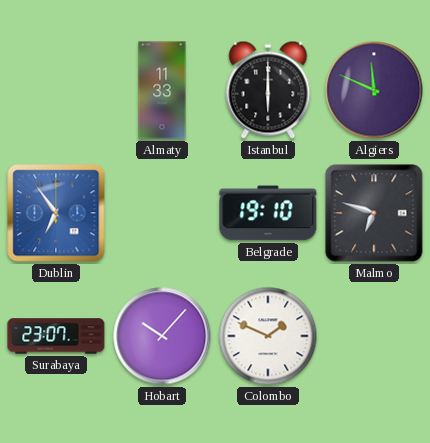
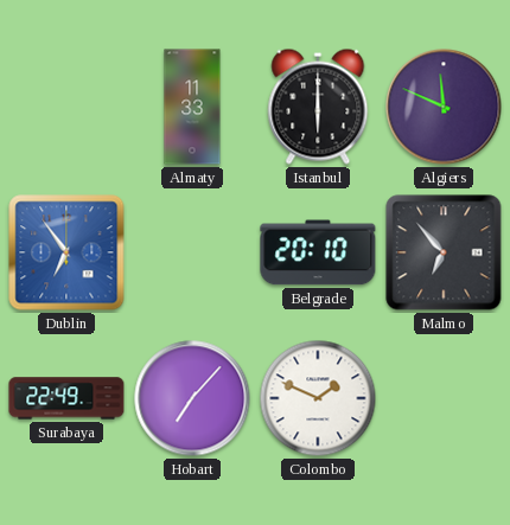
Belgrade: 19:10 -> 20:10
Malmo: 6:48 -> 6:53
Surabaya: 23:07 -> 22:49
Hobart: 10:07 -> 7:07
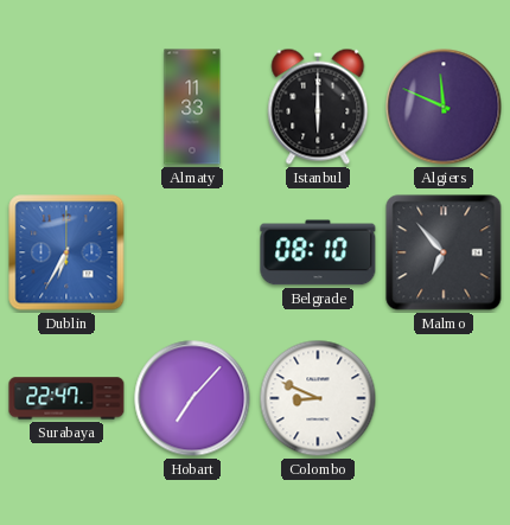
Dublin: 6:54 -> 6:35
Belgrade: 20:10 -> 08:10
Surabaya: 22:49 -> 22:47
Colombo: 1:49 -> 8:49
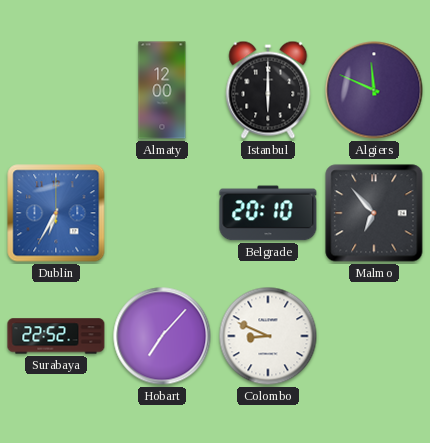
Almaty: 11:33 -> 12:00
Belgrade: 08:10 -> 20:10
Surabaya: 22:47 -> 22:52
